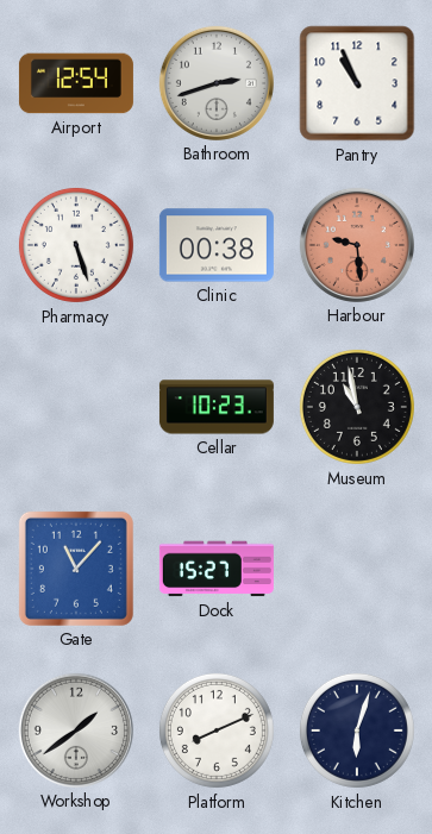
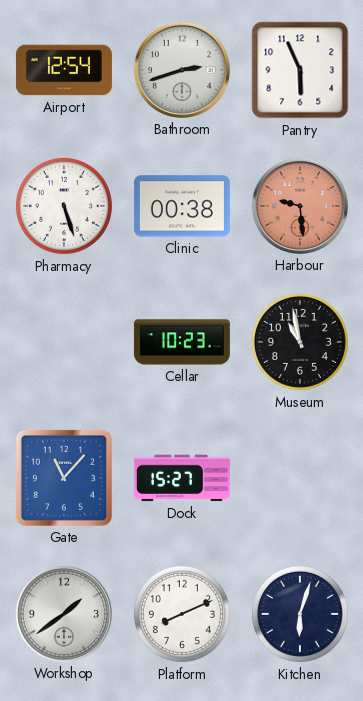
Pantry: 10:56 -> 5:56
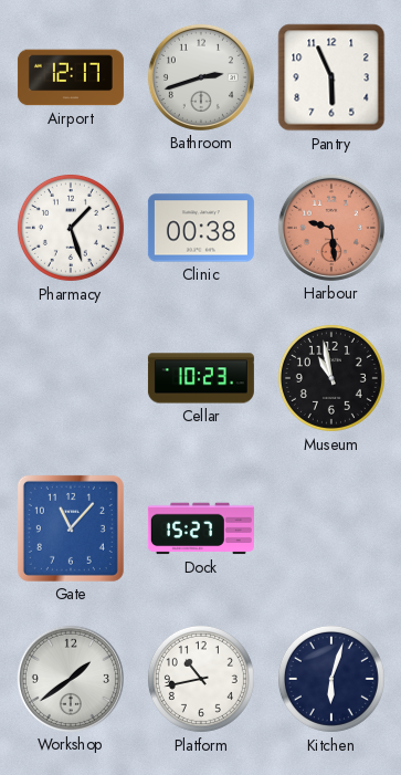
Airport: 12:54 -> 12:17
Pharmacy: 5:27 -> 1:27
Platform: 8:11 -> 10:43
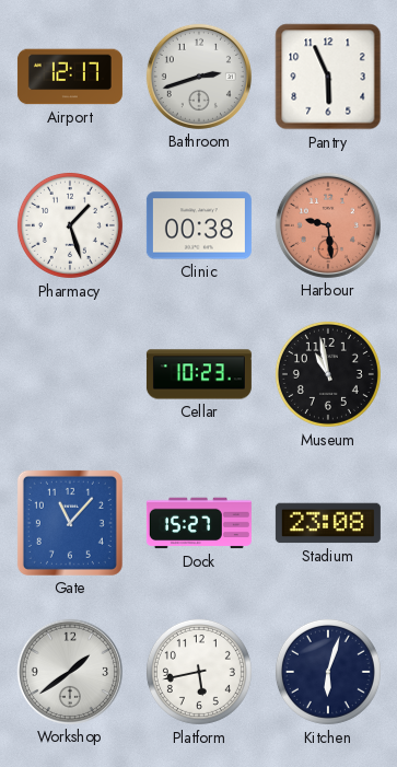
Stadium: none -> 23:08
Platform: 10:43 -> 5:43
